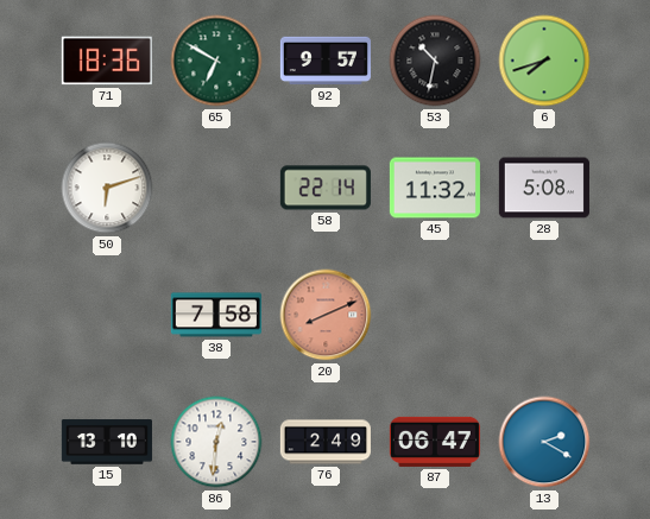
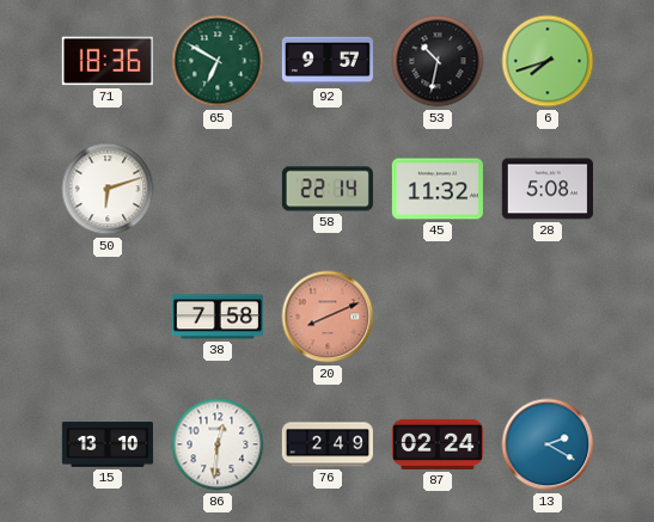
87: 06:47 -> 02:24
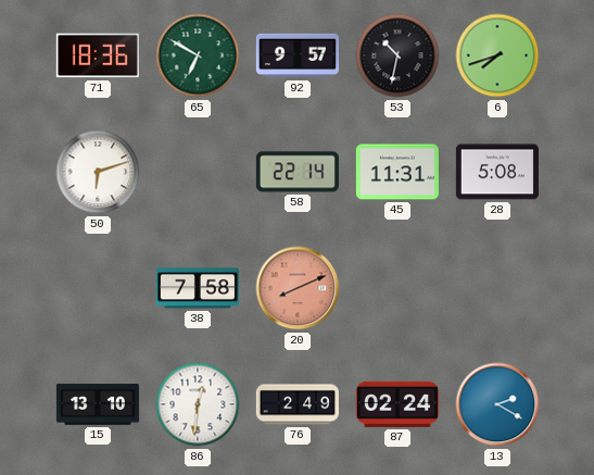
45: 11:32 -> 11:31
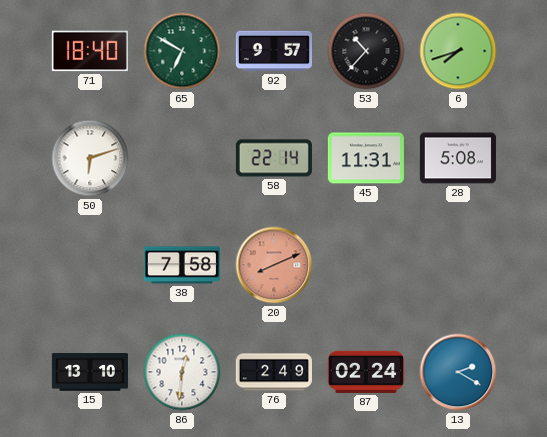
71: 18:36 -> 18:40
53: 10:32 -> 10:37
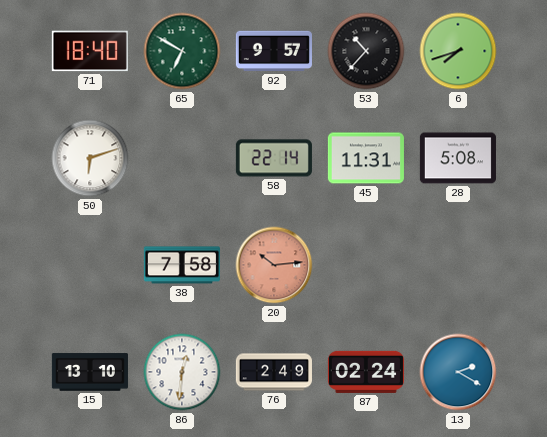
20: 8:11 -> 10:14
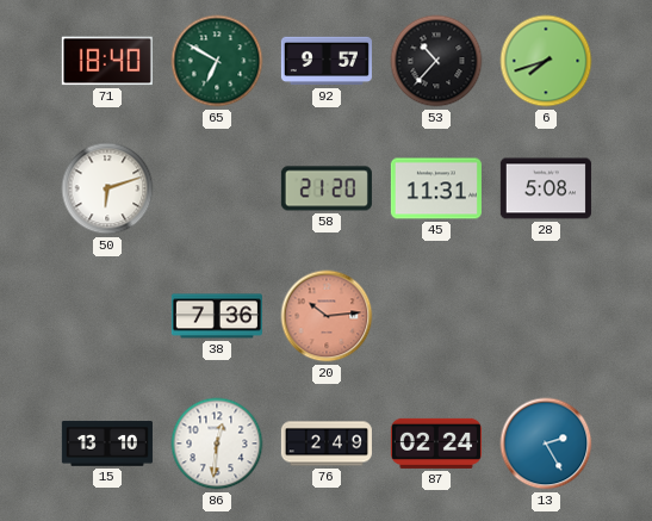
58: 22:14 -> 21:20
38: 7:58 -> 7:36
13: 2:20 -> 2:25
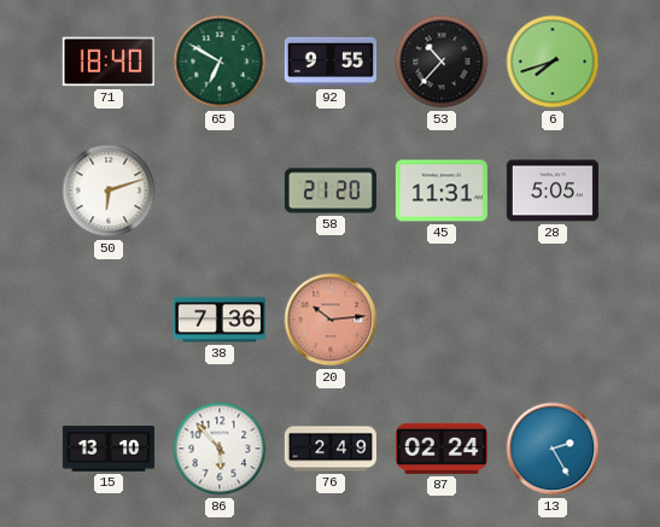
92: 9:57 -> 9:55
28: 5:08 -> 5:05
86: 12:31 -> 5:53
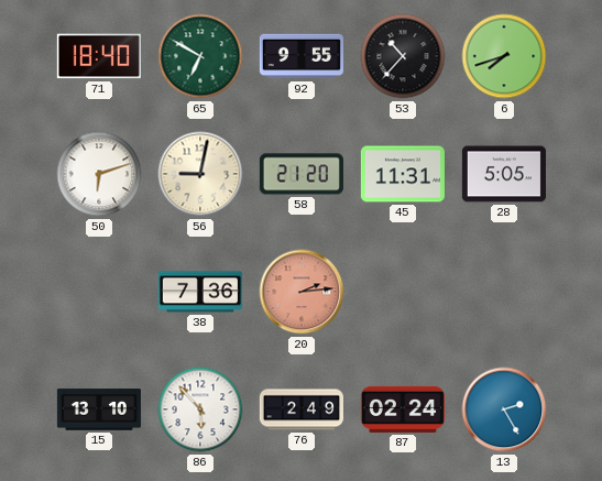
56: none -> 9:02
20: 10:14 -> 2:14
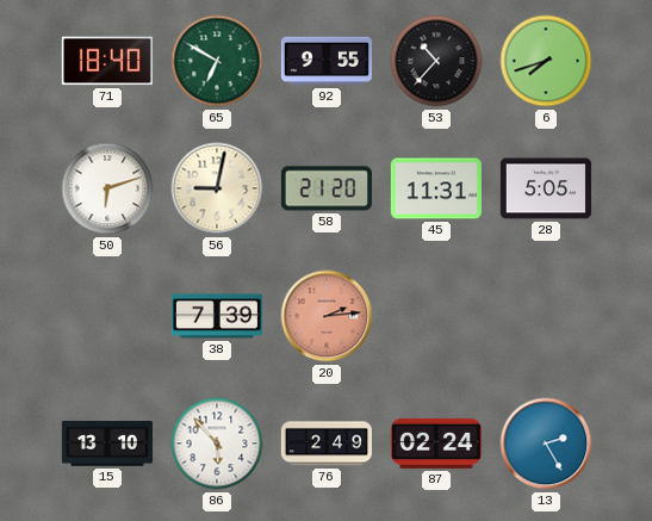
38: 7:36 -> 7:39
